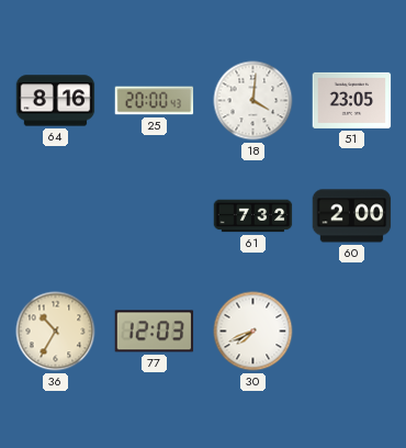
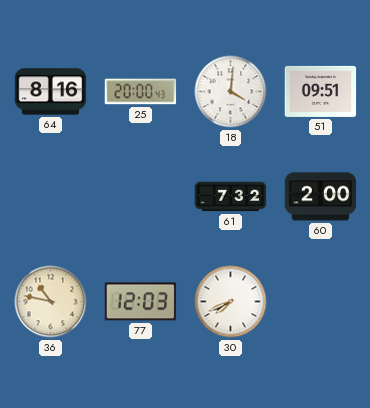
51: 23:05 -> 09:51
36: 10:35 -> 10:47
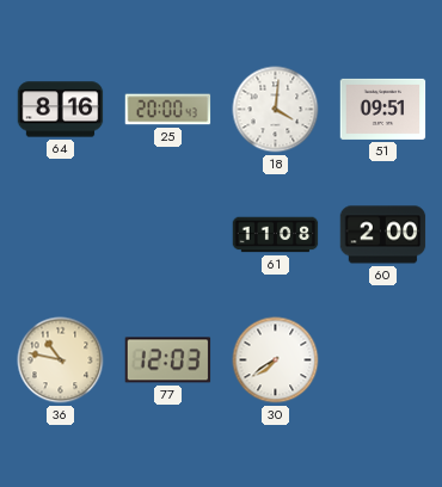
61: 7:32 -> 11:08
30: 7:41 -> 7:39
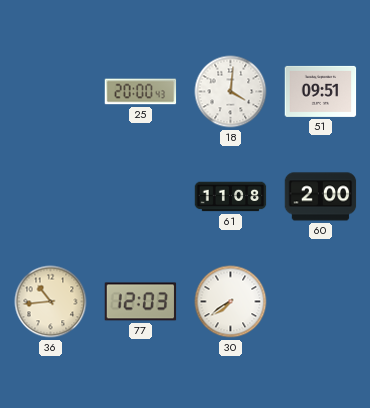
64: 8:16 -> none
36: 10:47 -> 10:44
